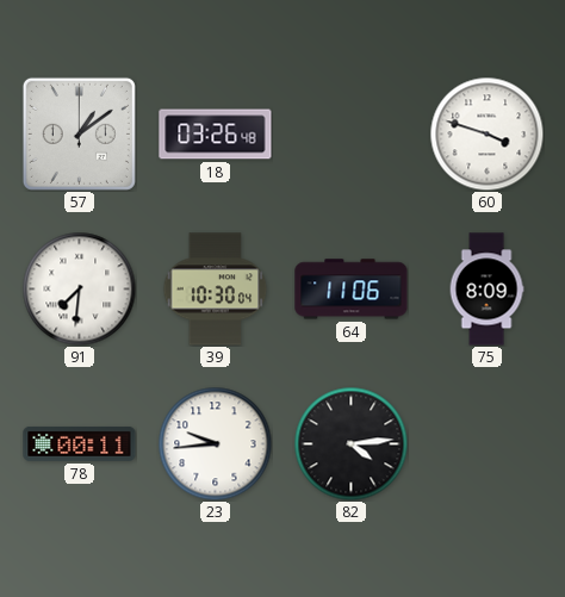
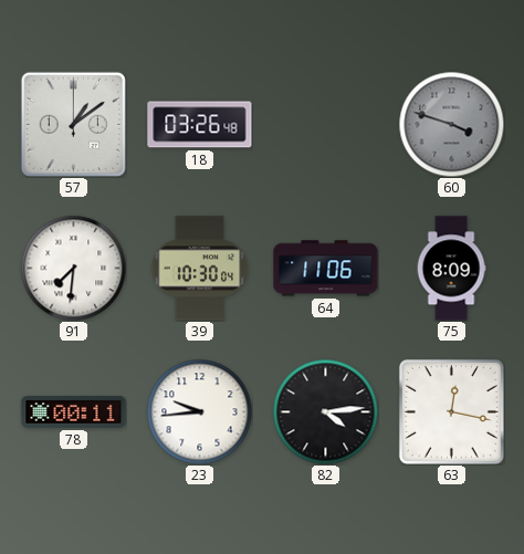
60 dial: white -> grey
63: none -> 12:17
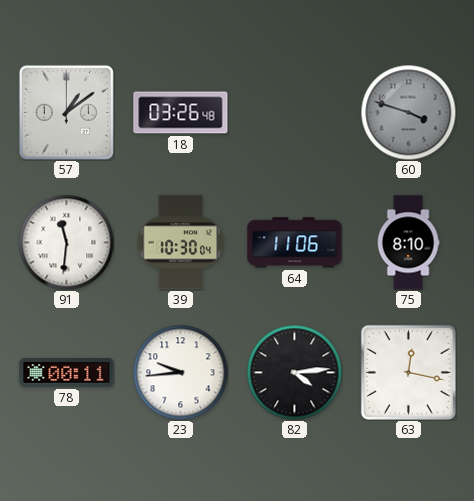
91: 7:31 -> 11:31
75: 8:09 -> 8:10
